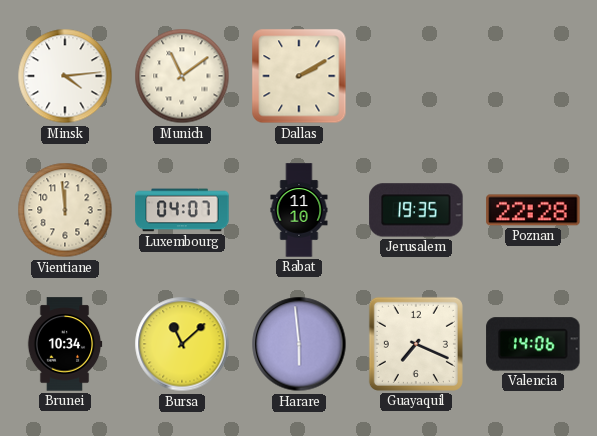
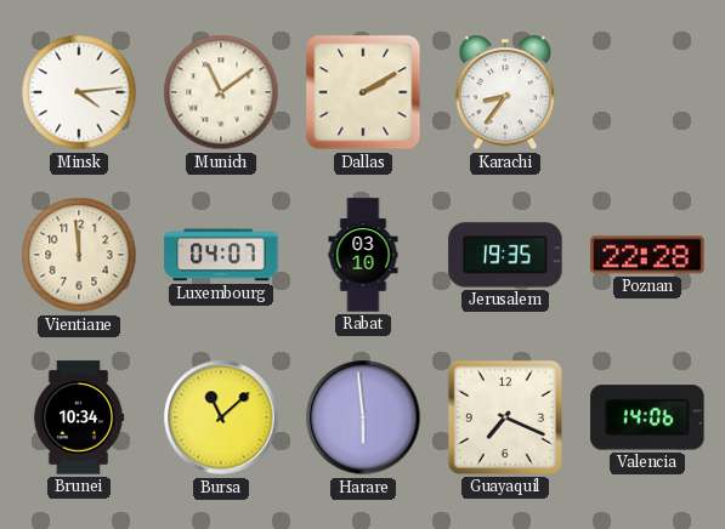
Karachi: none -> 8:36
Rabat: 11:10 -> 03:10
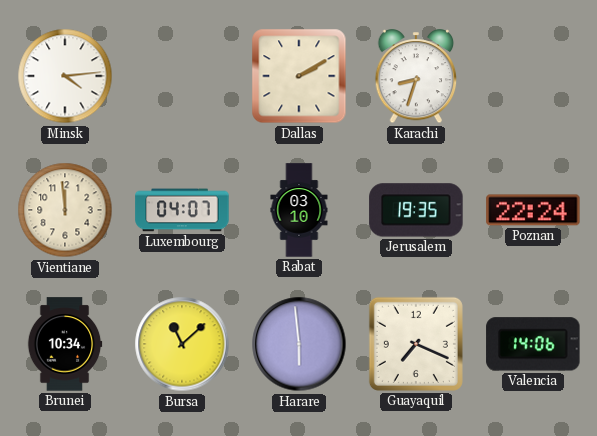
Munich: 11:09 -> none
Karachi: 8:36 -> 8:33
Poznan: 22:28 -> 22:24
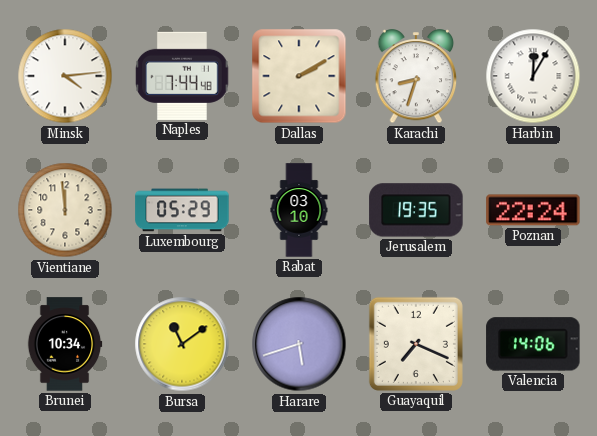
Naples: none -> 7:44
Harbin: none -> 12:05
Luxembourg: 04:07 -> 05:29
Bursa: 11:08 -> 11:09
Harare: 5:59 -> 5:42
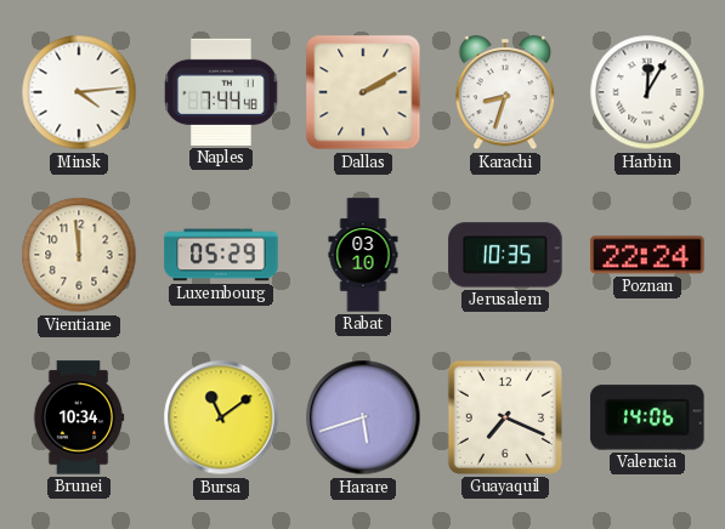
Jerusalem: 19:35 -> 10:35
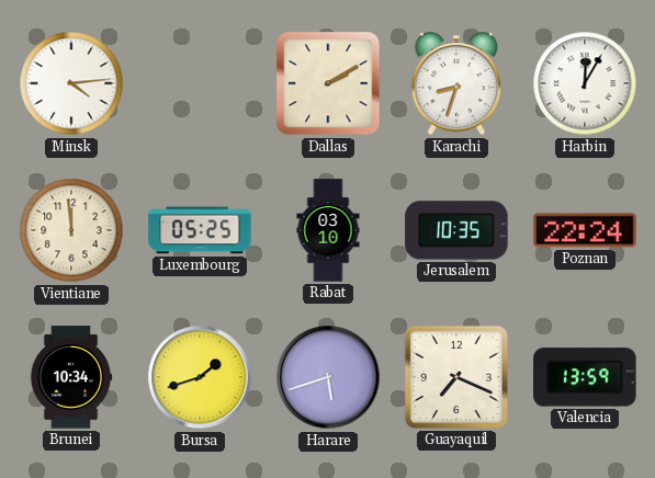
Naples: 7:44 -> none
Luxembourg: 05:29 -> 05:25
Bursa: 11:09 -> 1:42
Valencia: 14:06 -> 13:59
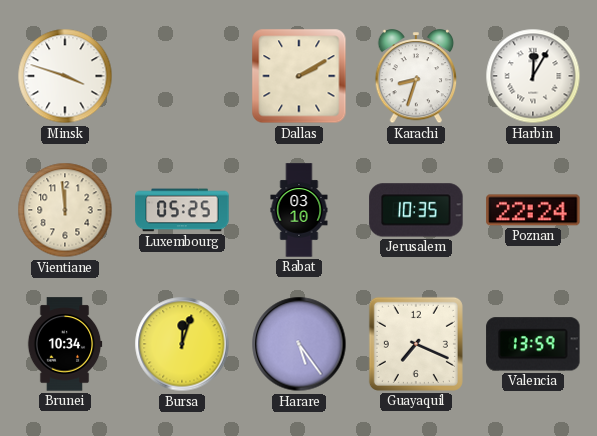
Minsk: 4:14 -> 3:48
Bursa: 1:42 -> 12:03
Harare: 5:42 -> 5:24
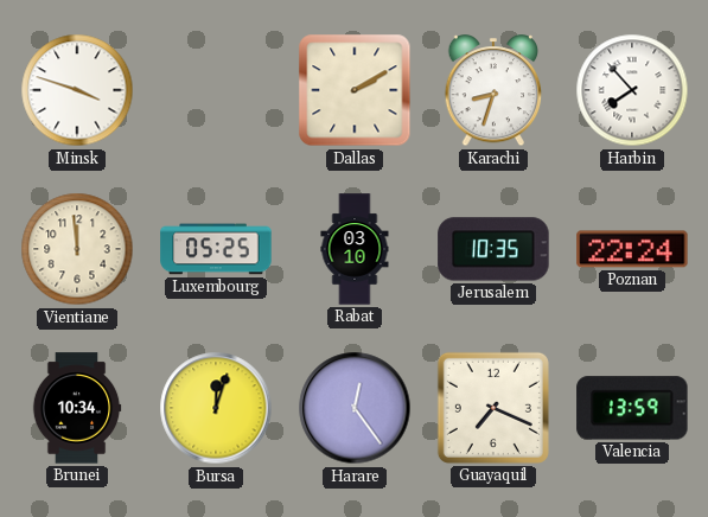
Harbin: 12:05 -> 7:53
Harare: 5:24 -> 12:24
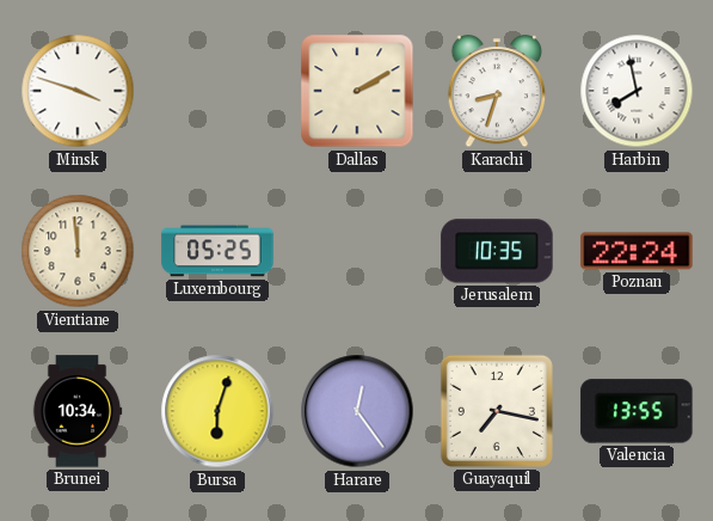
Harbin: 7:53 -> 7:58
Rabat: 03:10 -> none
Bursa: 12:03 -> 6:03
Guayaquil: 7:19 -> 7:17
Valencia: 13:59 -> 13:55
